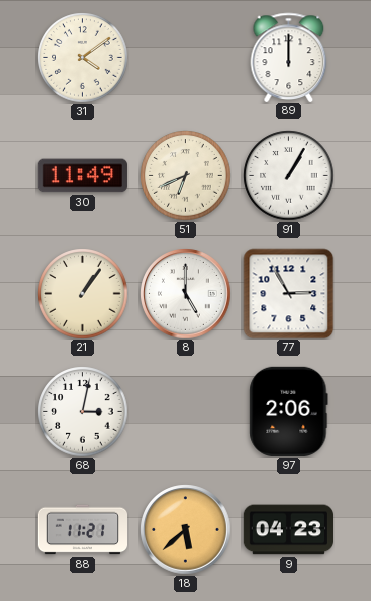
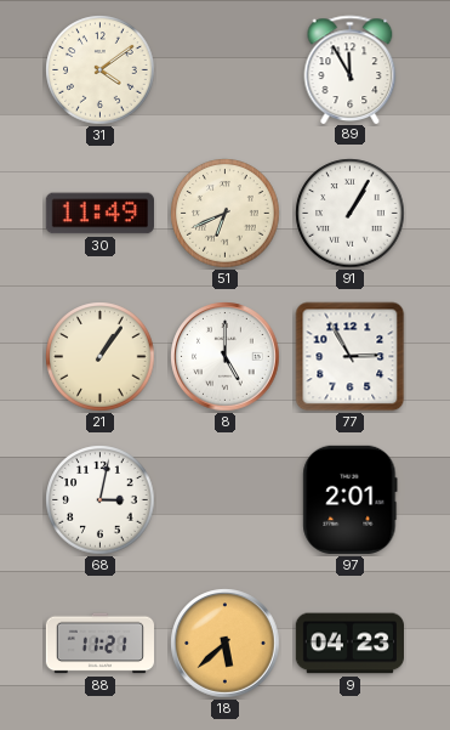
89: 12:00 -> 11:55
97: 2:06 -> 2:01
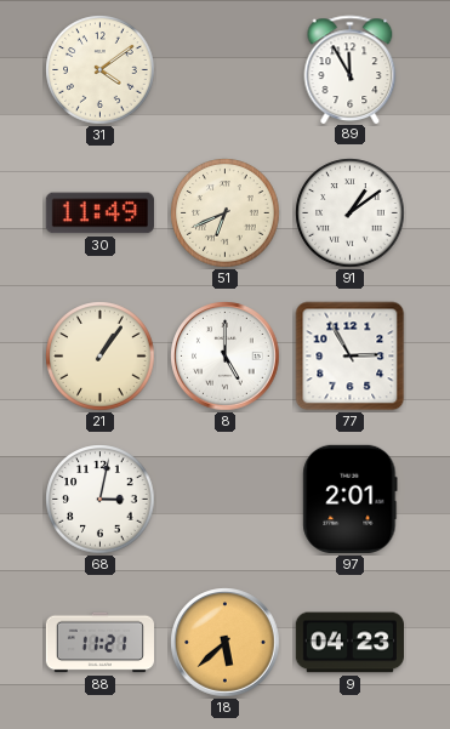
91: 1:05 -> 1:09
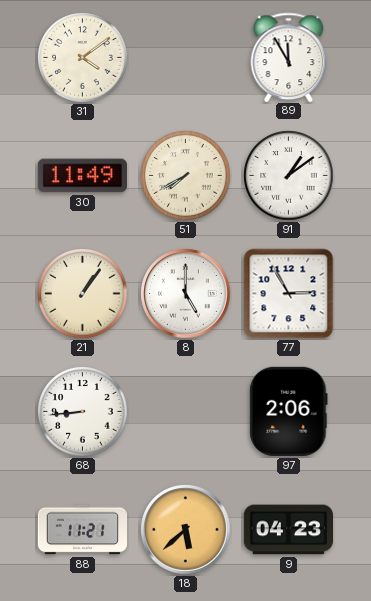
51: 6:41 -> 7:40
68: 3:02 -> 8:44
97: 2:01 -> 2:06
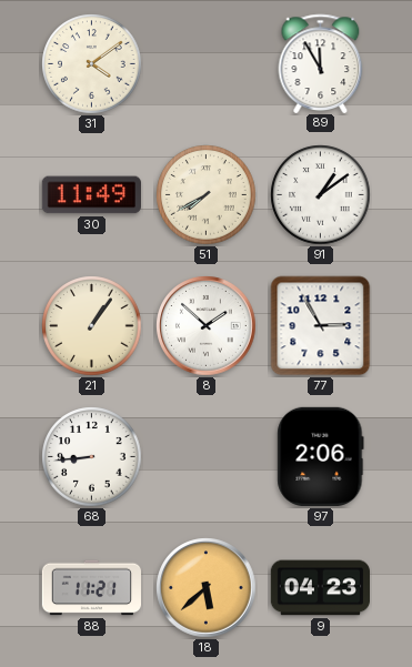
8: 5:00 -> 1:52
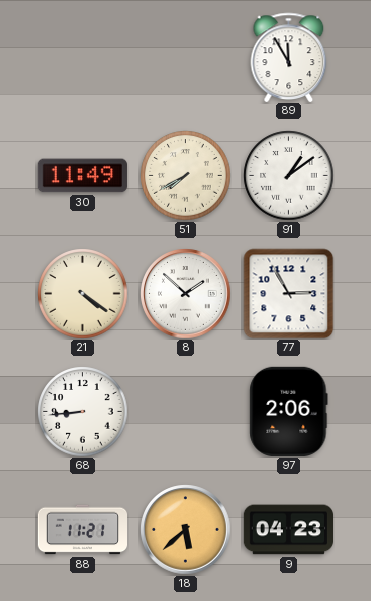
31: 4:09 -> none
21: 1:06 -> 4:21
